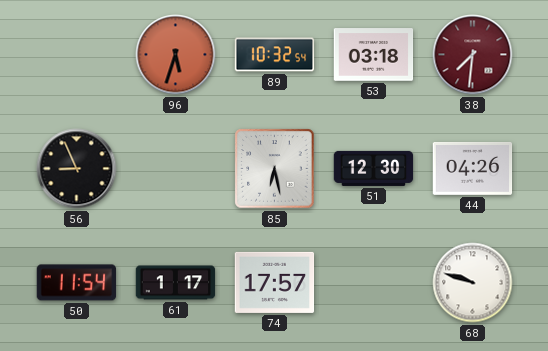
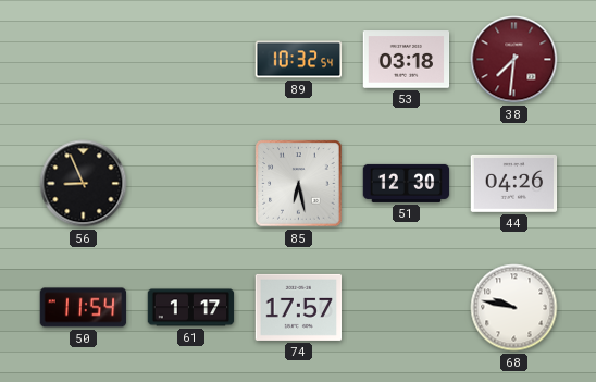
96: 5:33 -> none
68: 9:48 -> 9:47
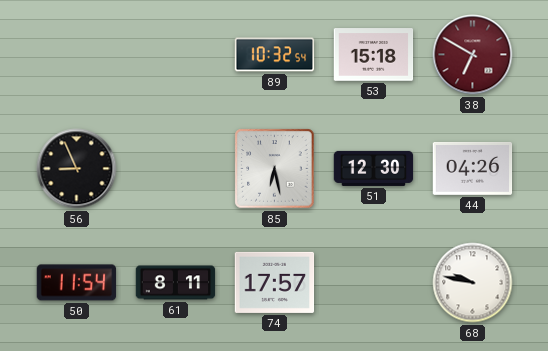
53: 03:18 -> 15:18
38: 7:31 -> 6:50
61: 1:17 -> 8:11
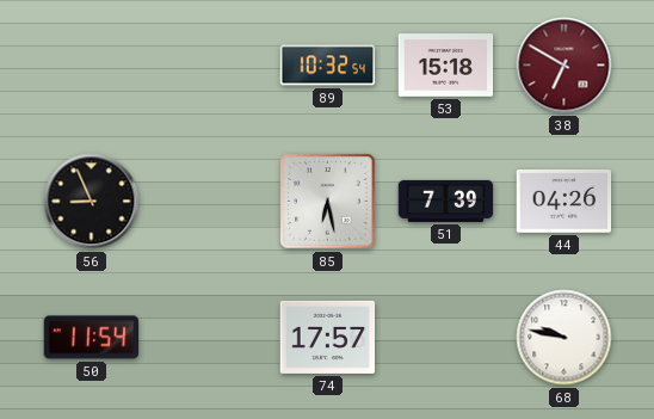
51: 12:30 -> 7:39
61: 8:11 -> none
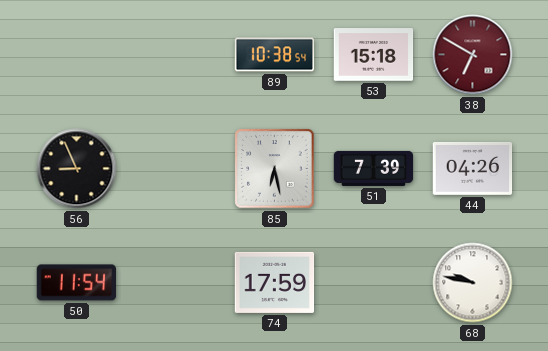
89: 10:32 -> 10:38
74: 17:57 -> 17:59
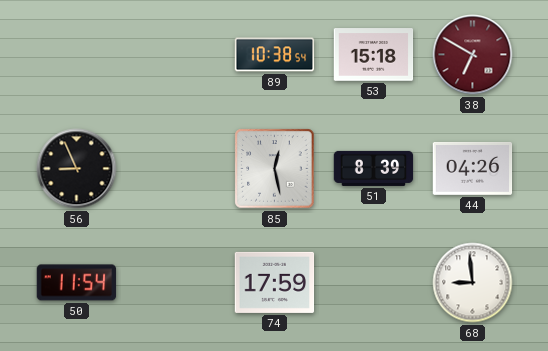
85: 6:28 -> 12:28
51: 7:39 -> 8:39
68: 9:47 -> 8:59
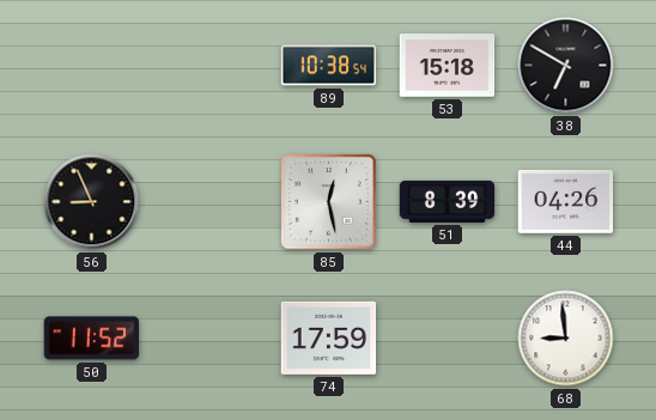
38 dial: burgundy -> black
50: 11:54 -> 11:52
